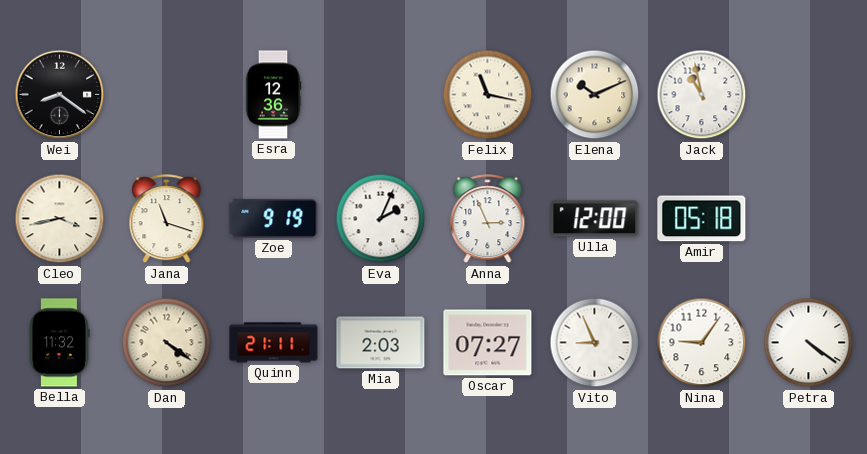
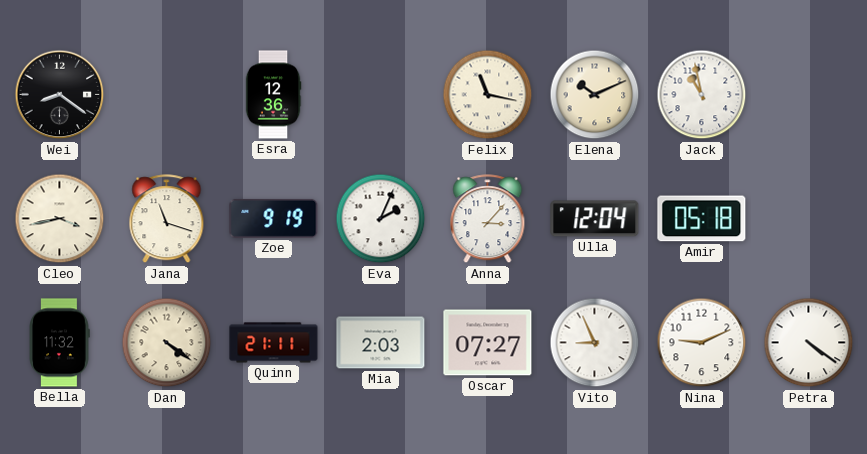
Anna: 2:56 -> 3:07
Ulla: 12:00 -> 12:04
Nina: 9:06 -> 9:11
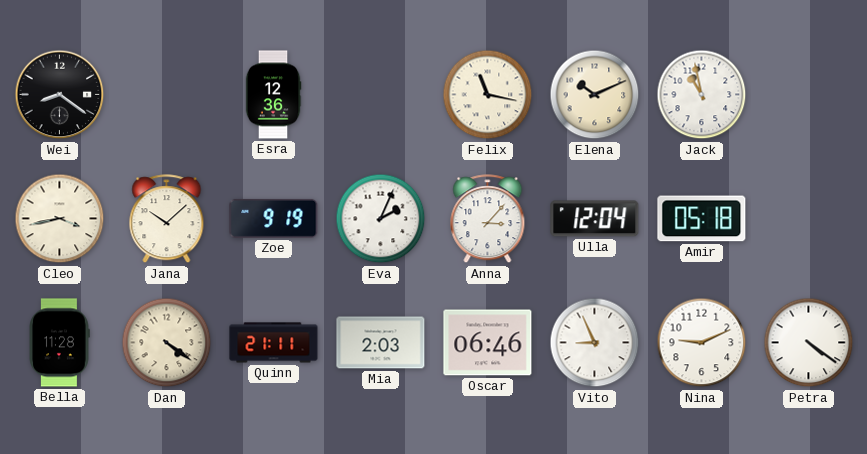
Jana: 11:18 -> 10:08
Bella: 11:32 -> 11:28
Oscar: 07:27 -> 06:46
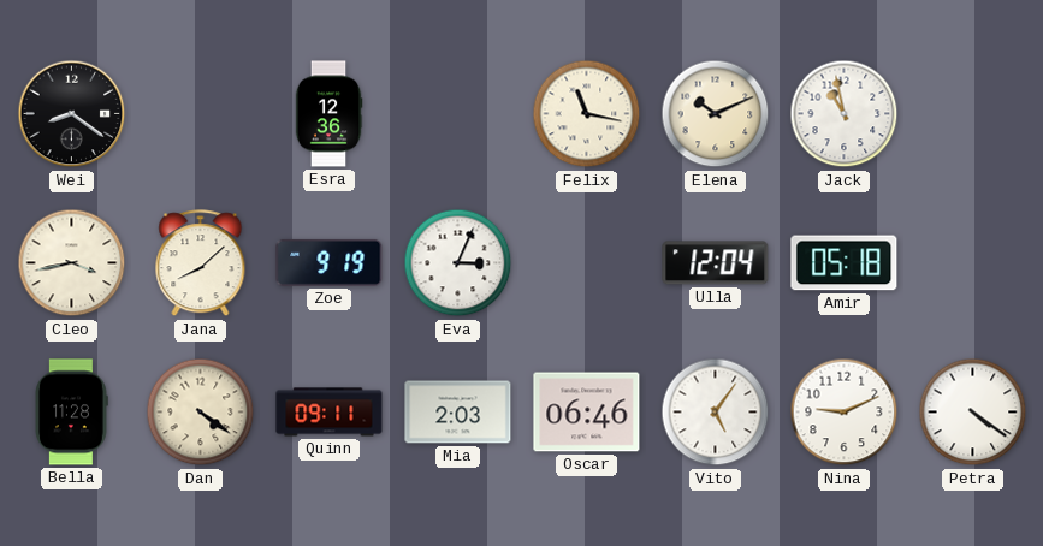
Jana: 10:08 -> 8:08
Eva: 2:04 -> 3:04
Anna: 3:07 -> none
Quinn: 21:11 -> 09:11
Vito: 8:56 -> 5:06
